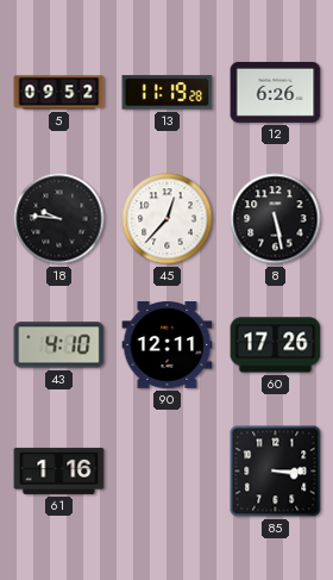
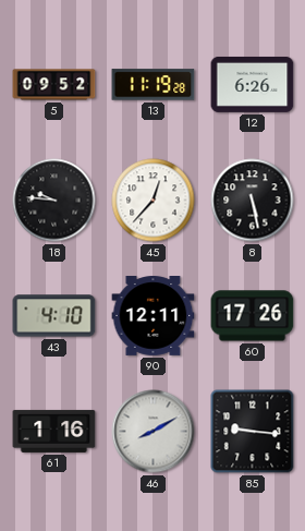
46: none -> 8:10
85: 3:15 -> 9:16
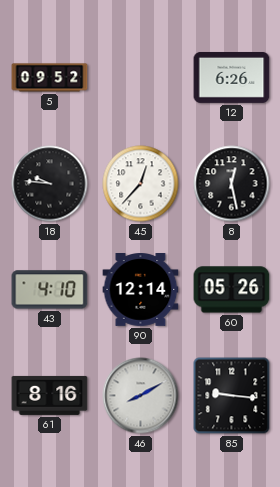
13: 11:19 -> none
8: 5:28 -> 12:28
90: 12:11 -> 12:14
60: 17:26 -> 05:26
61: 1:16 -> 8:16
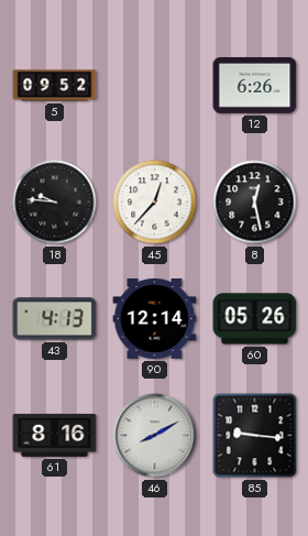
43: 4:10 -> 4:13
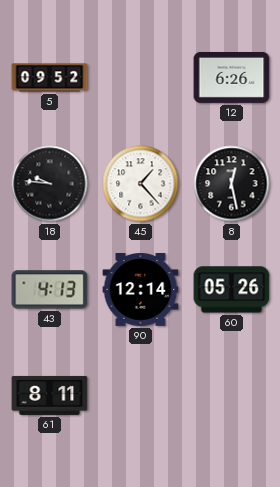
45: 12:37 -> 1:23
61: 8:16 -> 8:11
46: 8:10 -> none
85: 9:16 -> none
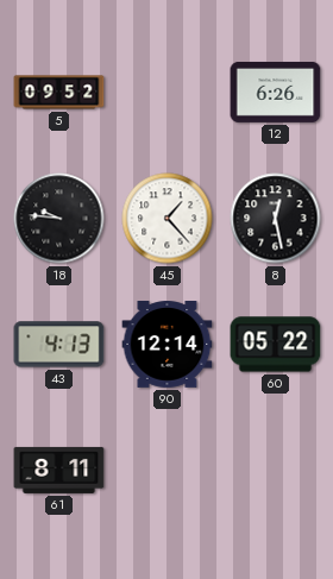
60: 05:26 -> 05:22
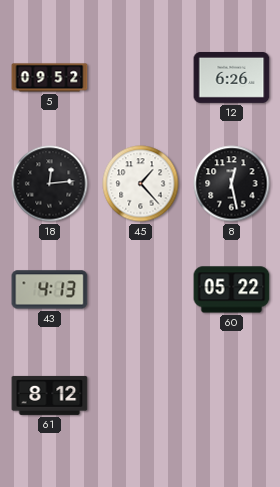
18: 9:46 -> 12:14
90: 12:14 -> none
61: 8:11 -> 8:12
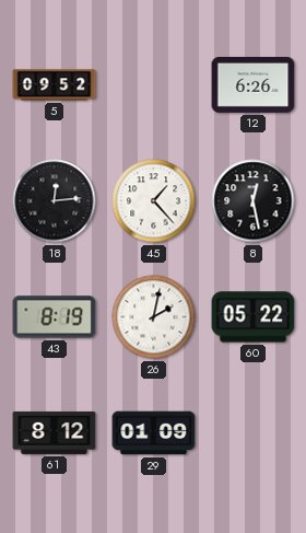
43: 4:13 -> 8:19
26: none -> 2:02
29: none -> 01:09
